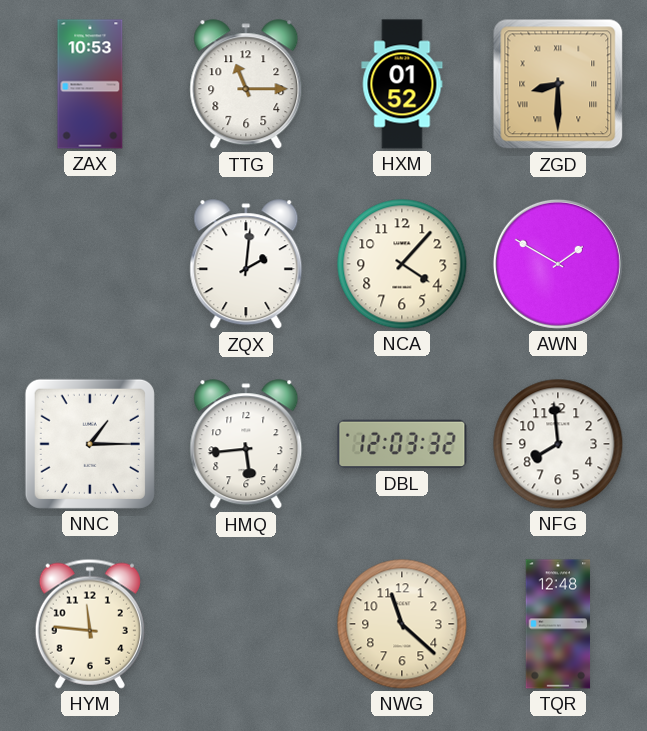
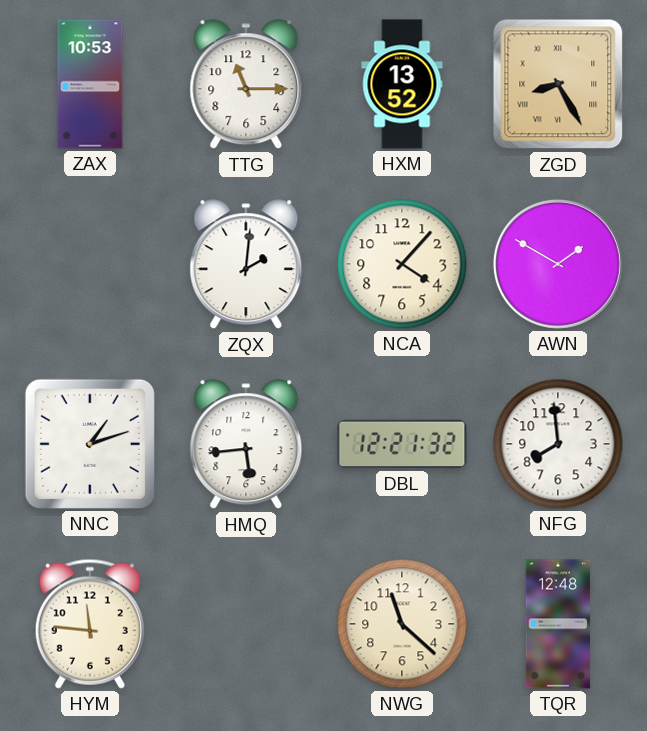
HXM: 01:52 -> 13:52
ZGD: 8:30 -> 8:25
NNC: 1:15 -> 1:12
DBL: 12:03 -> 12:21
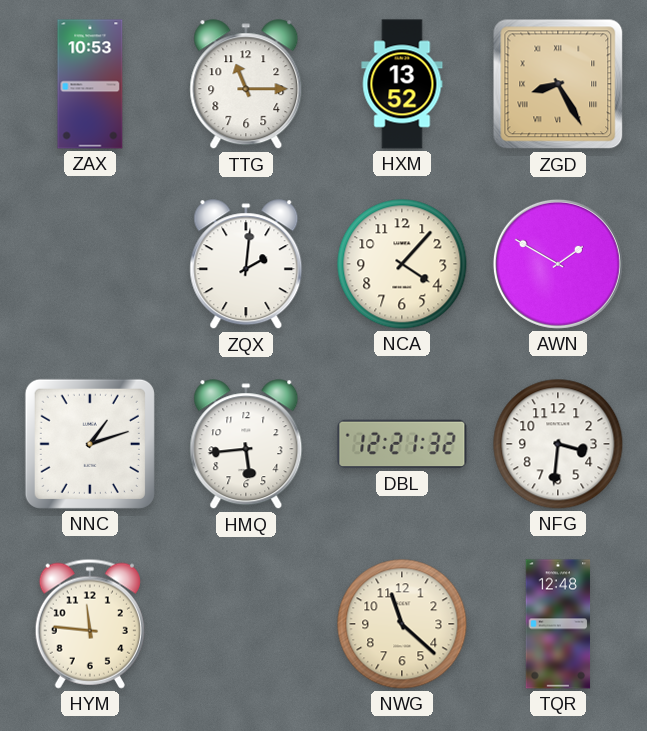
NFG: 7:59 -> 3:31
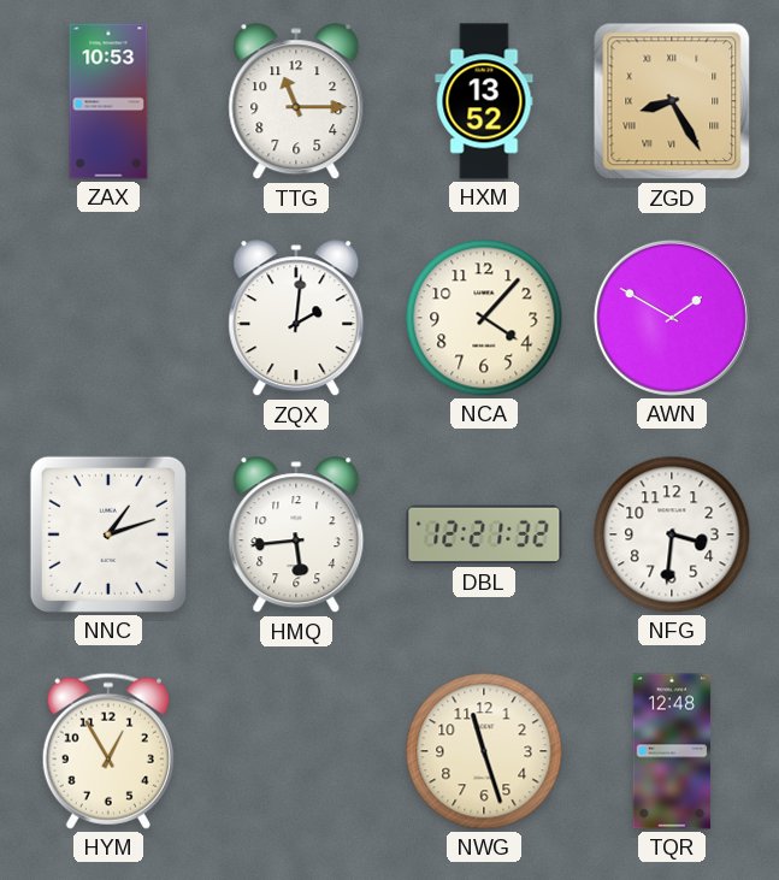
HYM: 11:46 -> 12:55
NWG: 11:22 -> 11:27
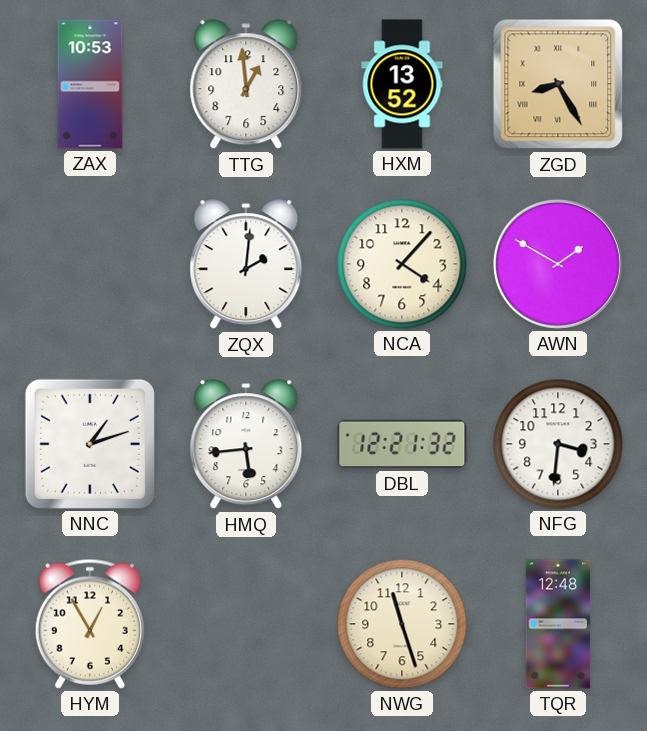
TTG: 11:15 -> 12:59
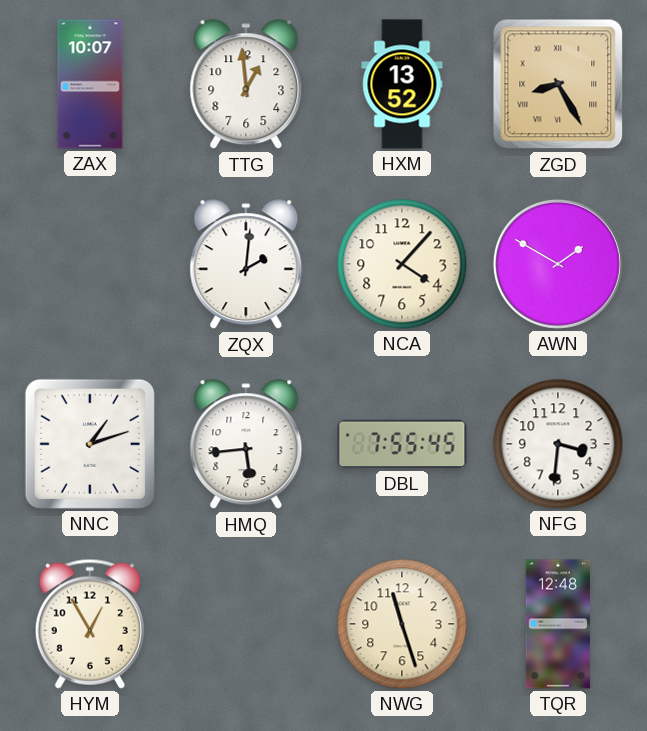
ZAX: 10:53 -> 10:07
DBL: 12:21 -> 7:55
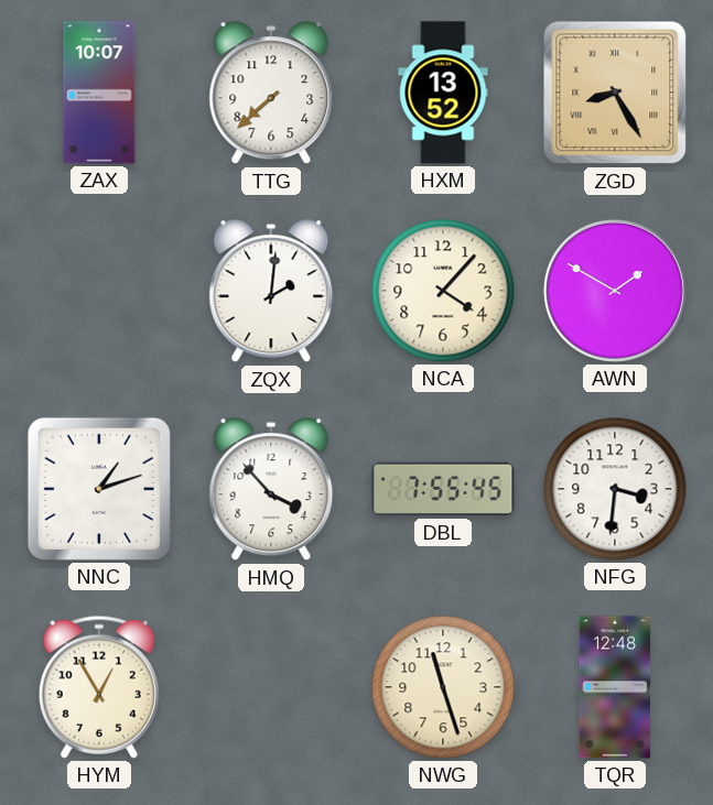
TTG: 12:59 -> 7:38
HMQ: 5:44 -> 3:53
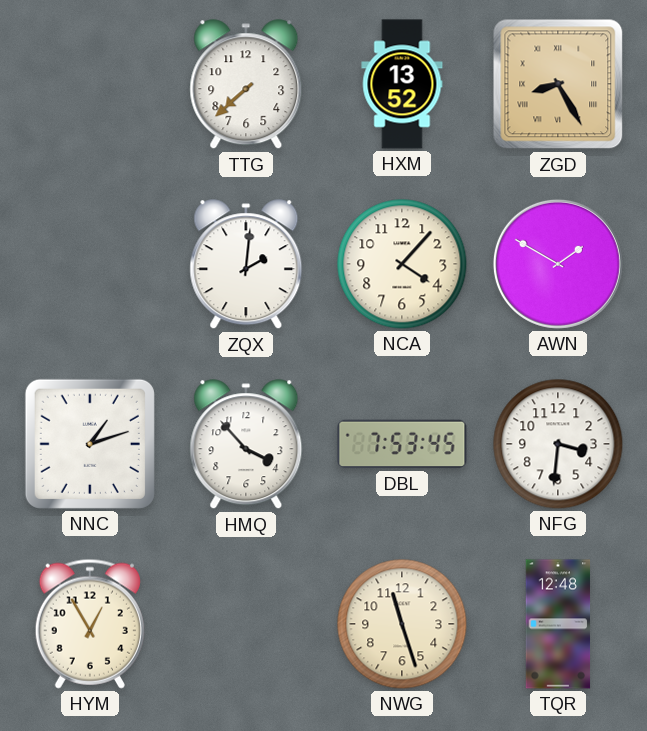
ZAX: 10:07 -> none
DBL: 7:55 -> 7:53
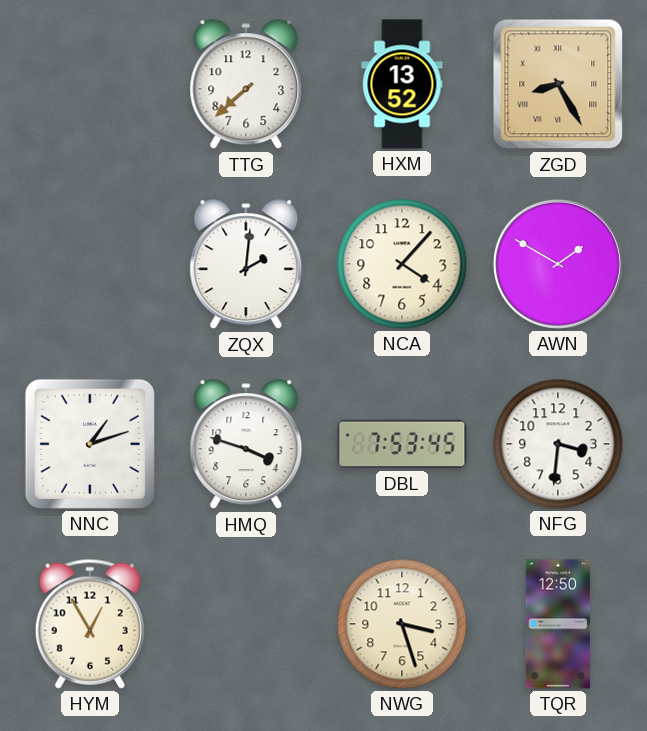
HMQ: 3:53 -> 3:48
NWG: 11:27 -> 3:27
TQR: 12:48 -> 12:50
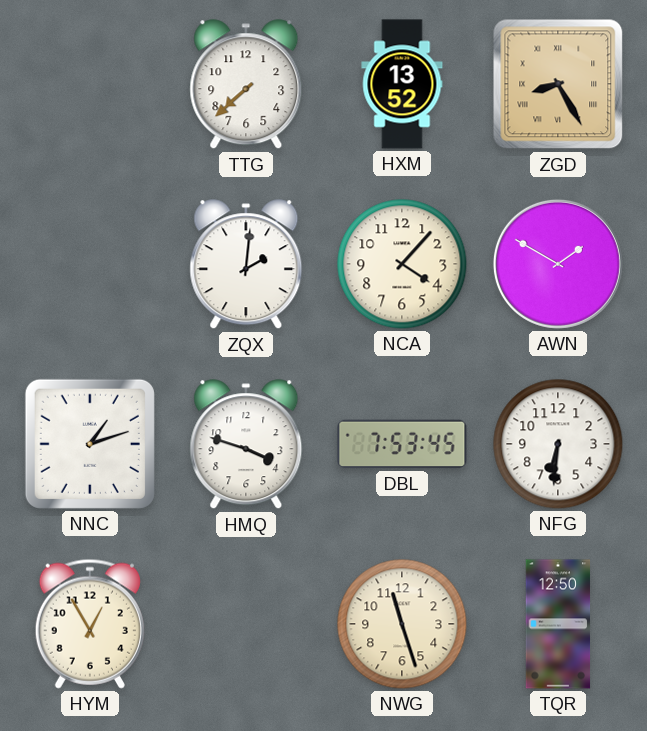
NFG: 3:31 -> 6:31
NWG: 3:27 -> 11:27
